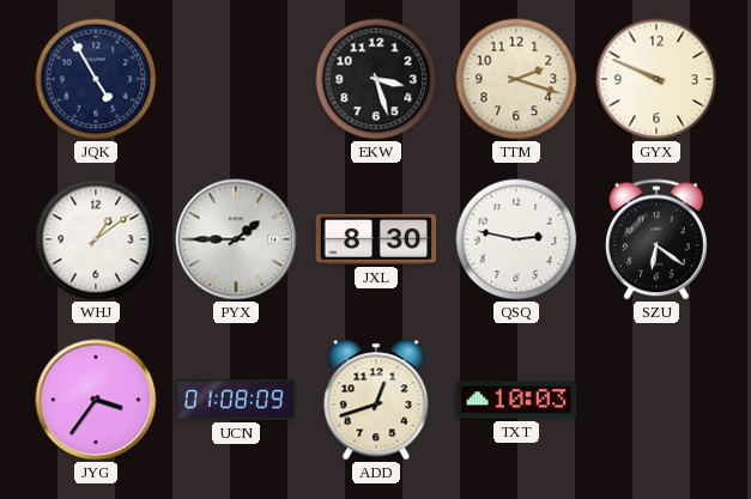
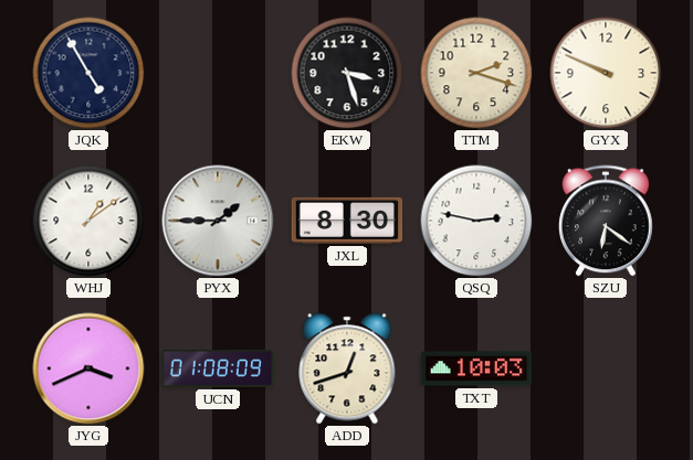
JYG: 3:36 -> 3:41
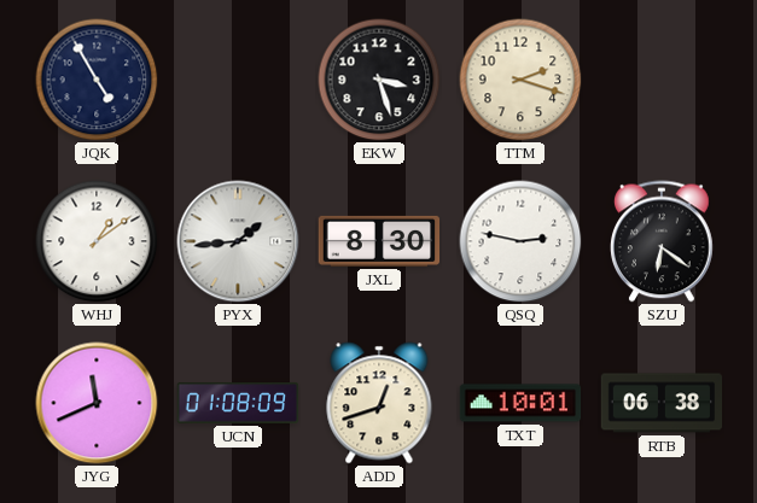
GYX: 9:49 -> none
PYX: 1:45 -> 1:44
JYG: 3:41 -> 11:41
TXT: 10:03 -> 10:01
RTB: none -> 06:38
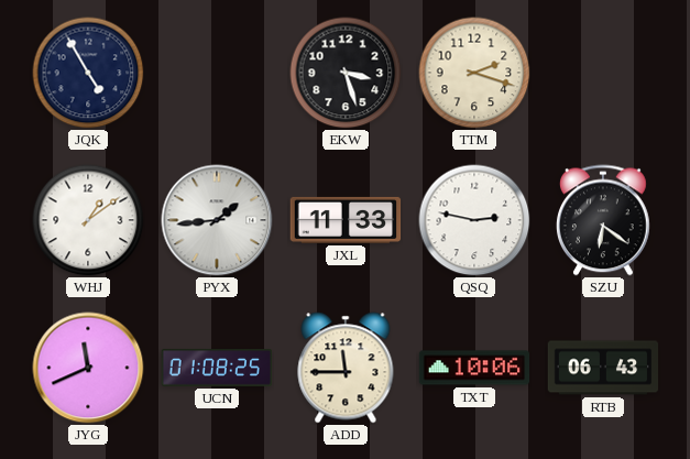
JXL: 8:30 -> 11:33
UCN: 01:08:09 -> 01:08:25
ADD: 12:42 -> 11:45
TXT: 10:01 -> 10:06
RTB: 06:38 -> 06:43
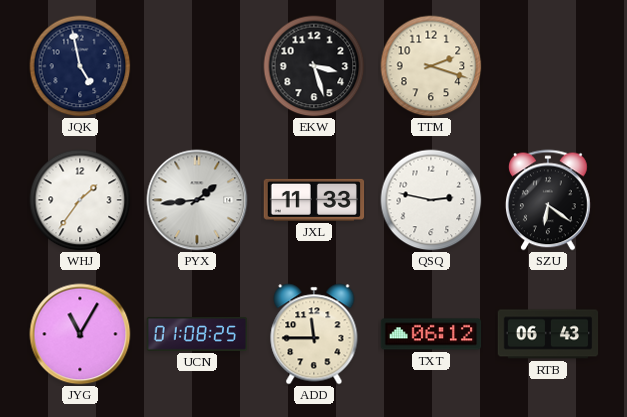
JQK: 4:55 -> 4:58
WHJ: 1:09 -> 1:36
JYG: 11:41 -> 11:05
TXT: 10:06 -> 06:12
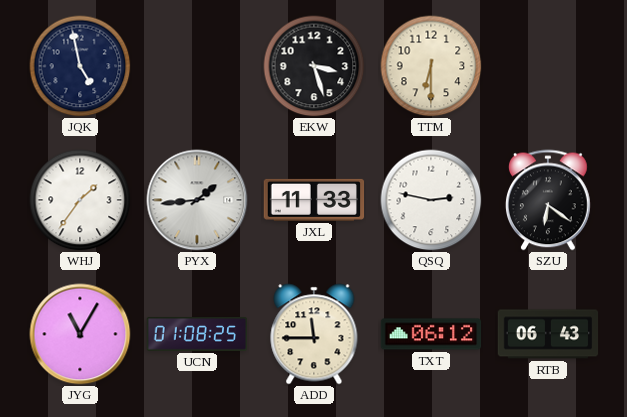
TTM: 2:18 -> 6:30
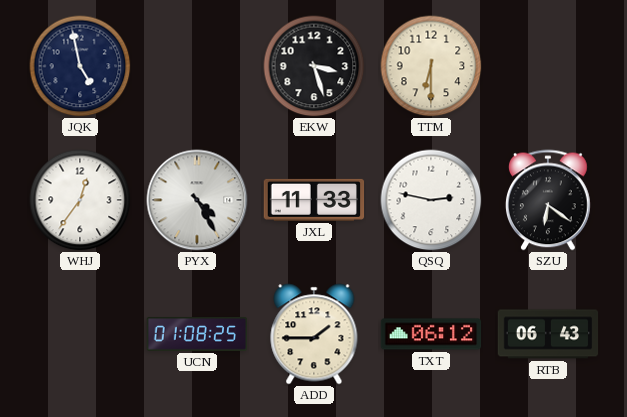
WHJ: 1:36 -> 12:36
PYX: 1:44 -> 4:25
JYG: 11:05 -> none
ADD: 11:45 -> 1:45
